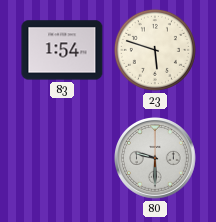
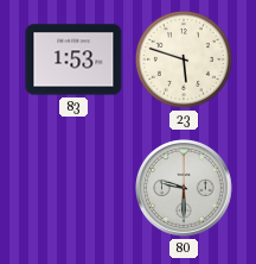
83: 1:54 -> 1:53
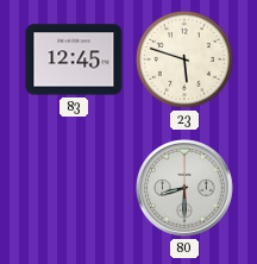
83: 1:53 -> 12:45
80: 9:30 -> 8:30
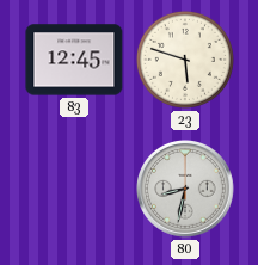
80: 8:30 -> 8:32
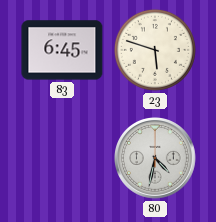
83: 12:45 -> 6:45
80: 8:32 -> 4:32
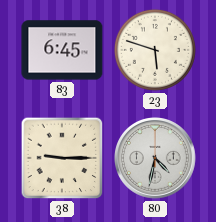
38: none -> 9:15
